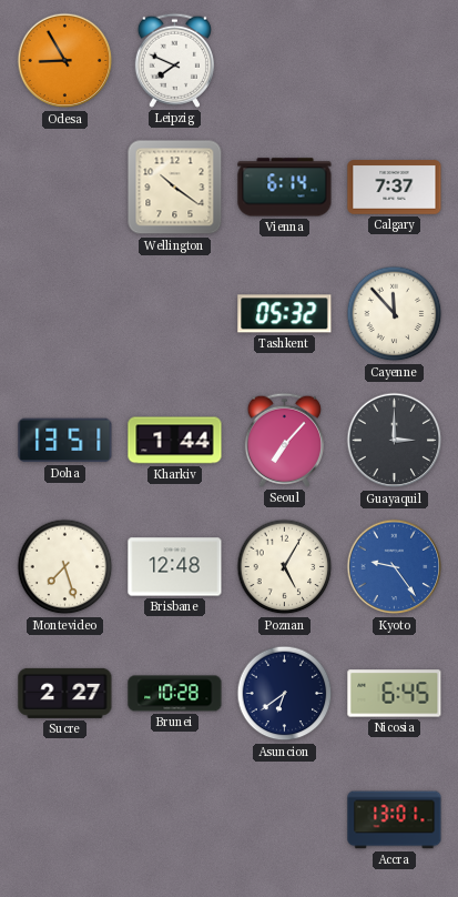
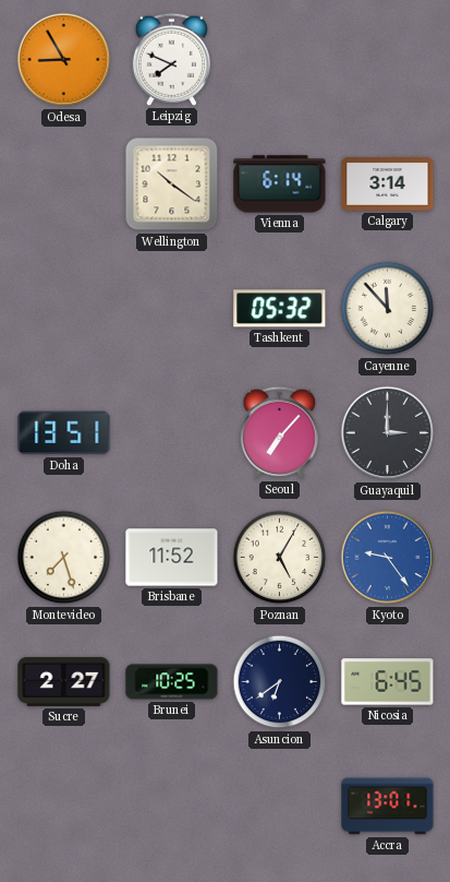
Calgary: 7:37 -> 3:14
Kharkiv: 1:44 -> none
Brisbane: 12:48 -> 11:52
Brunei: 10:28 -> 10:25
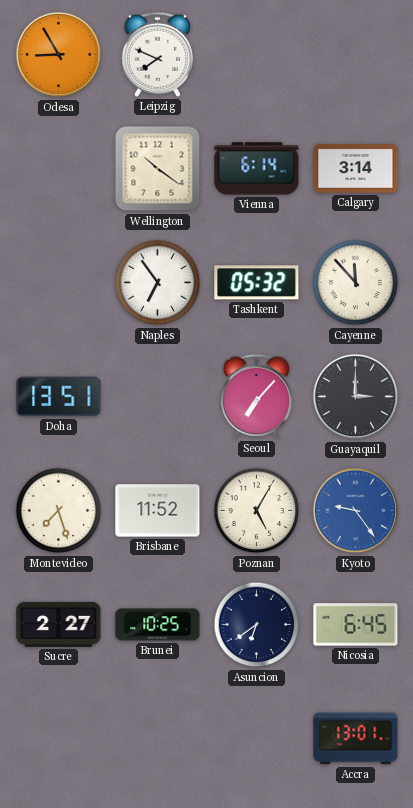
Naples: none -> 6:54
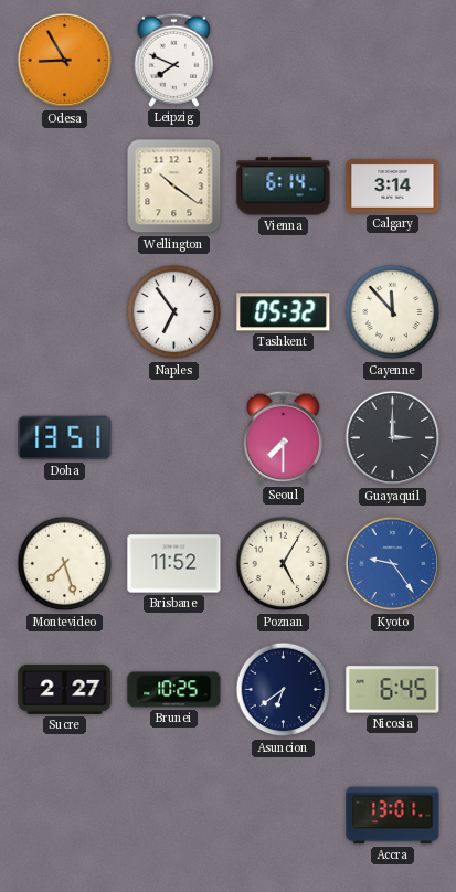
Seoul: 7:07 -> 7:30
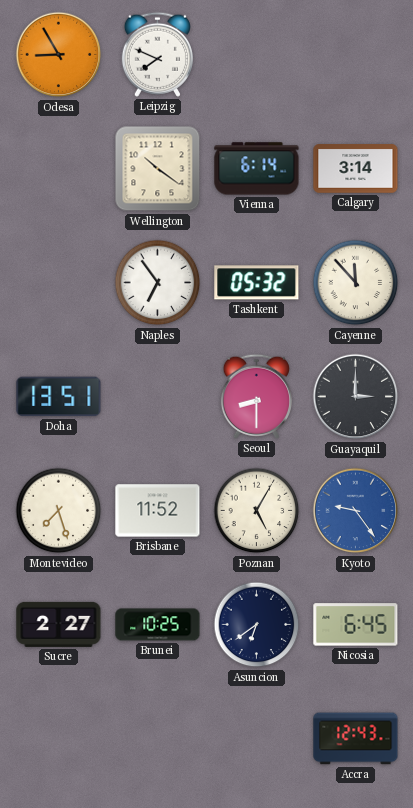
Seoul: 7:30 -> 8:30
Accra: 13:01 -> 12:43
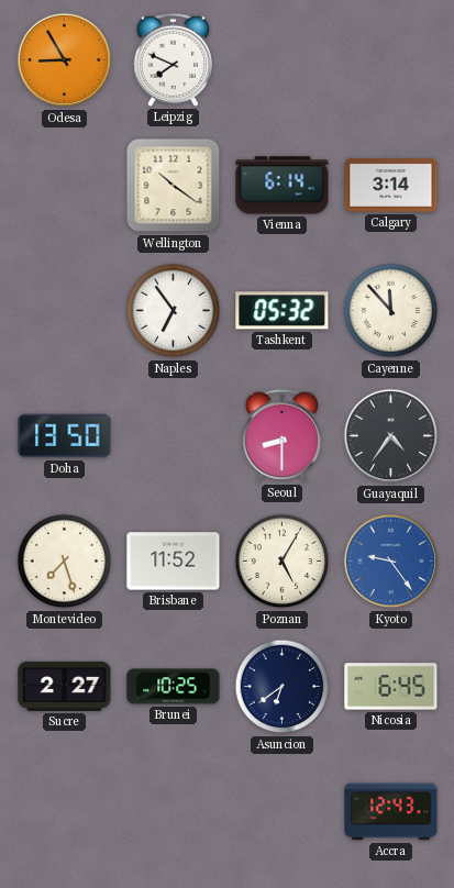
Doha: 13:51 -> 13:50
Guayaquil: 3:00 -> 4:36
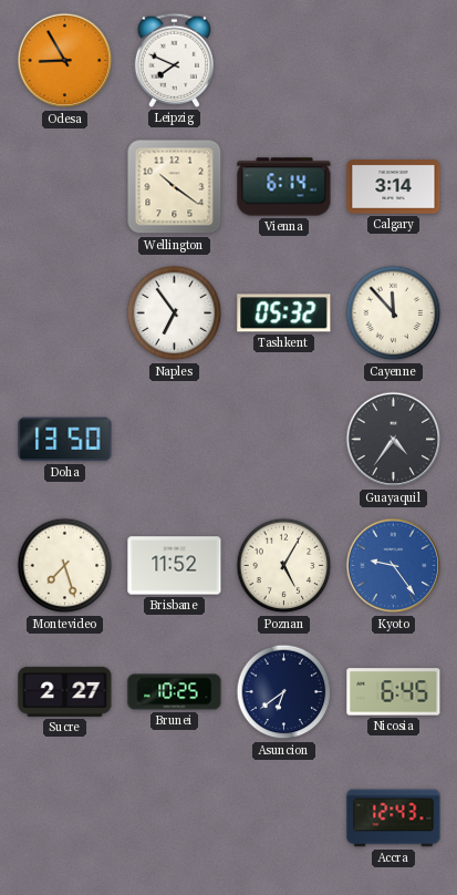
Seoul: 8:30 -> none
